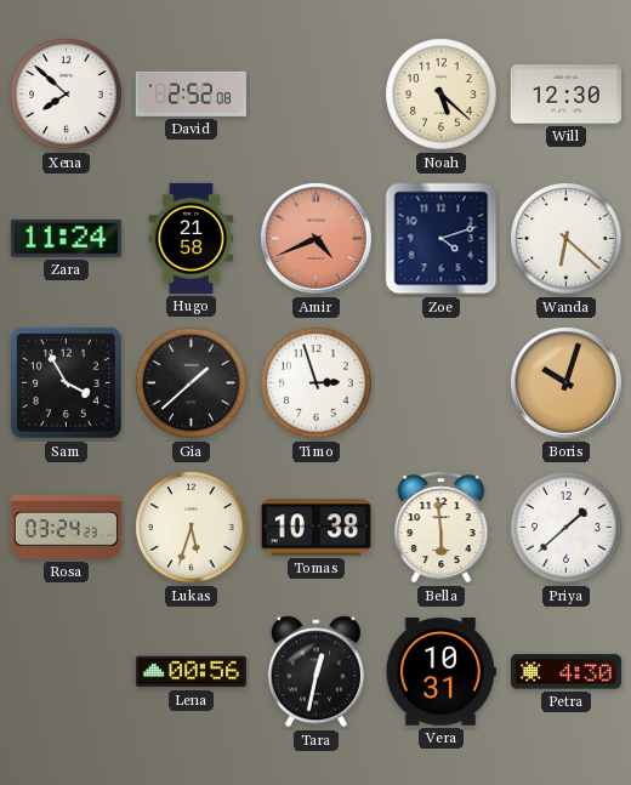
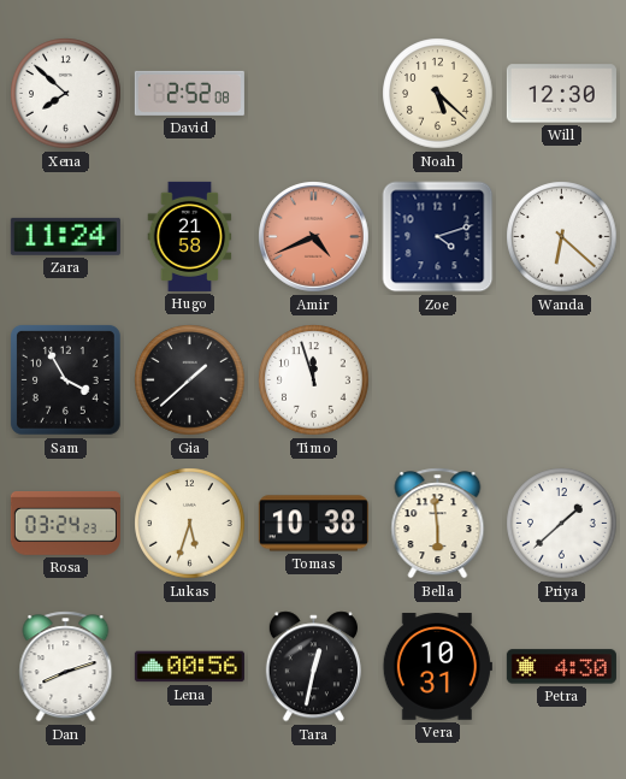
Timo: 2:57 -> 11:57
Boris: 10:03 -> none
Dan: none -> 8:12
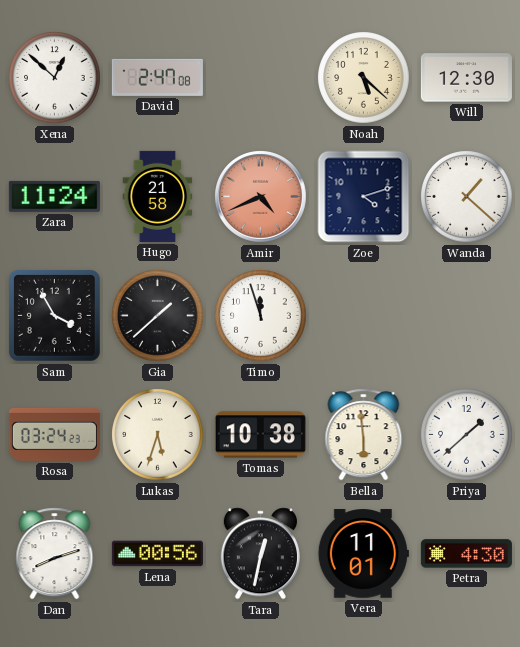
Xena: 7:52 -> 12:52
David: 2:52 -> 2:47
Wanda: 6:22 -> 1:22
Vera: 10:31 -> 11:01
